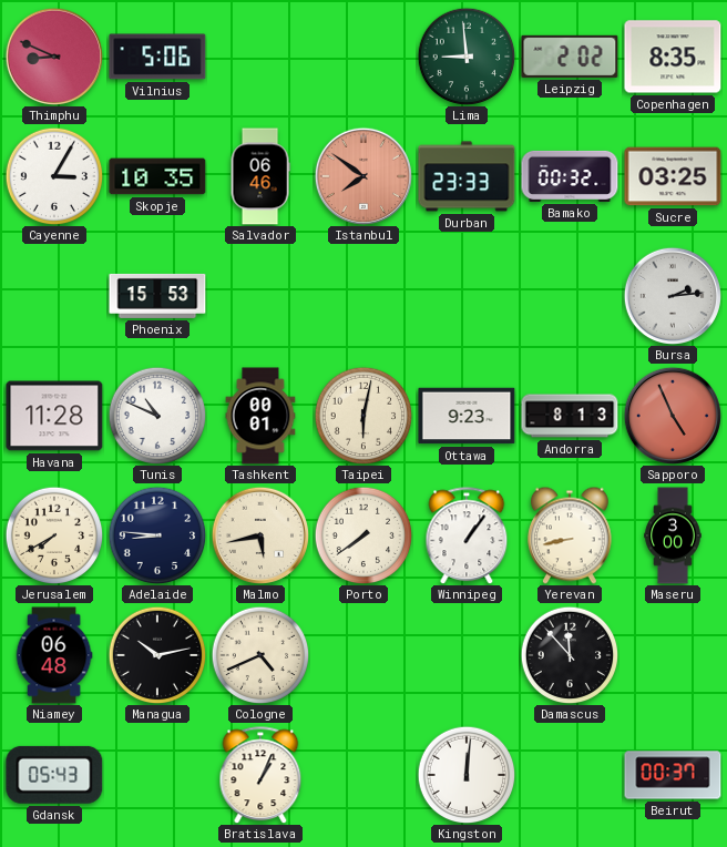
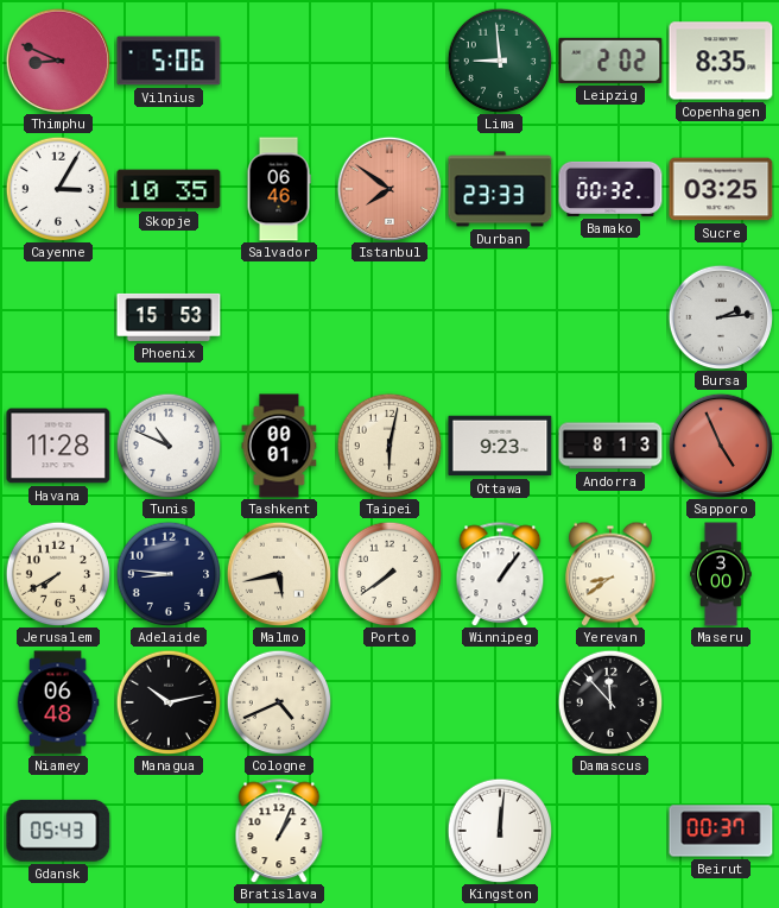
Yerevan: 8:43 -> 8:39
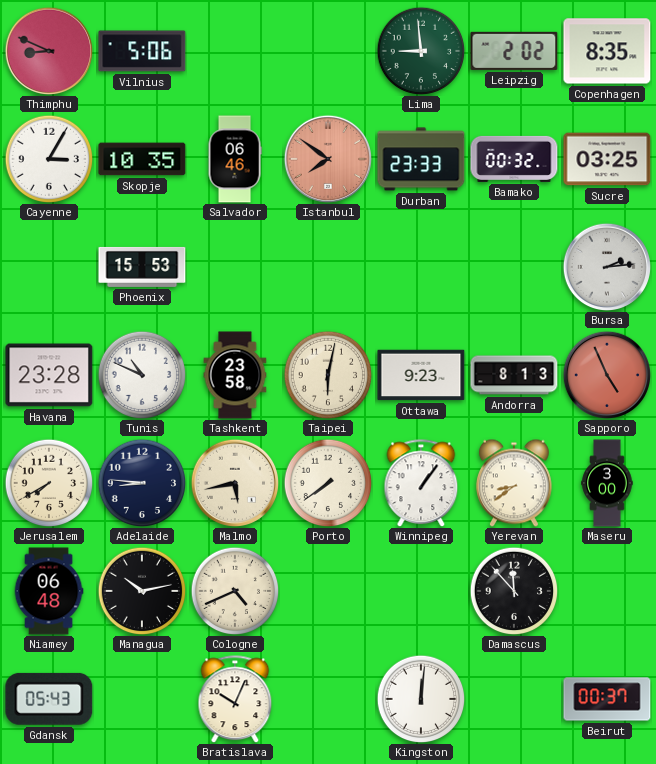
Havana: 11:28 -> 23:28
Tashkent: 00:01 -> 23:58
Bratislava: 1:04 -> 10:04
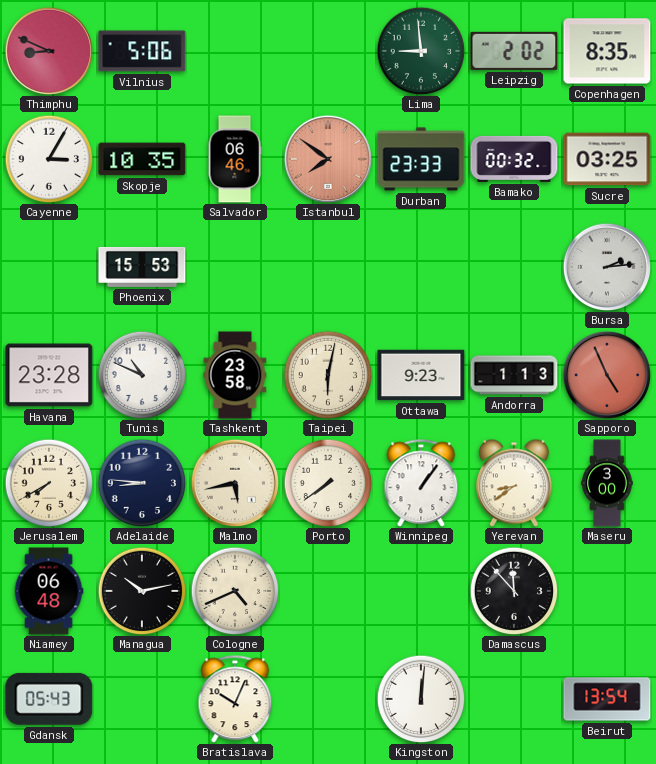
Andorra: 8:13 -> 1:13
Beirut: 00:37 -> 13:54
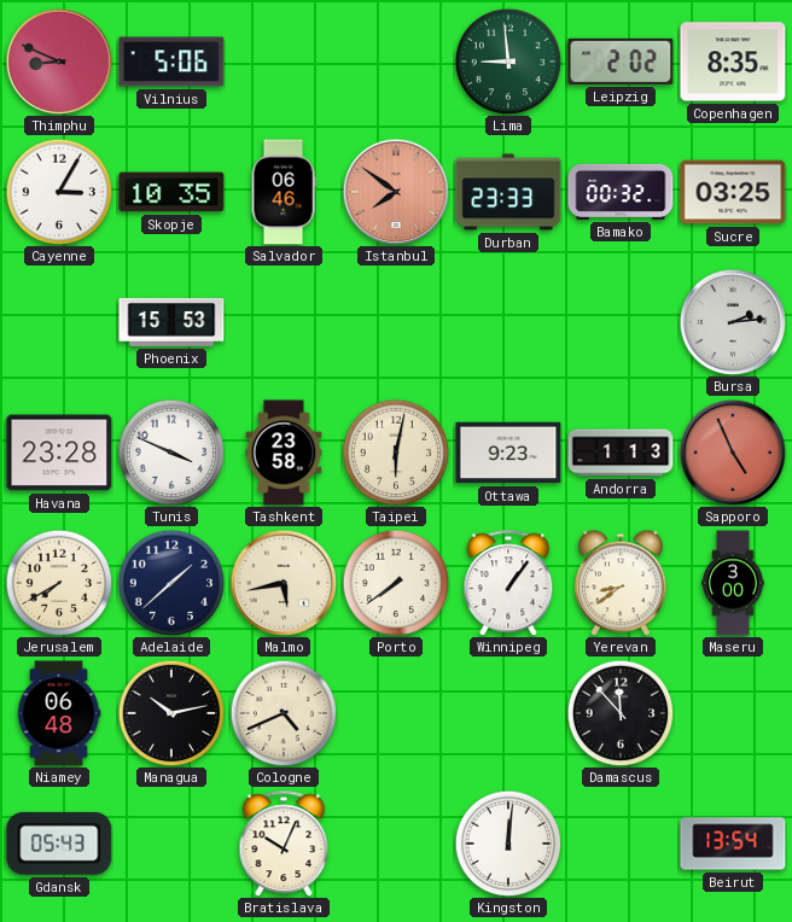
Tunis: 10:49 -> 3:49
Adelaide: 8:46 -> 1:38
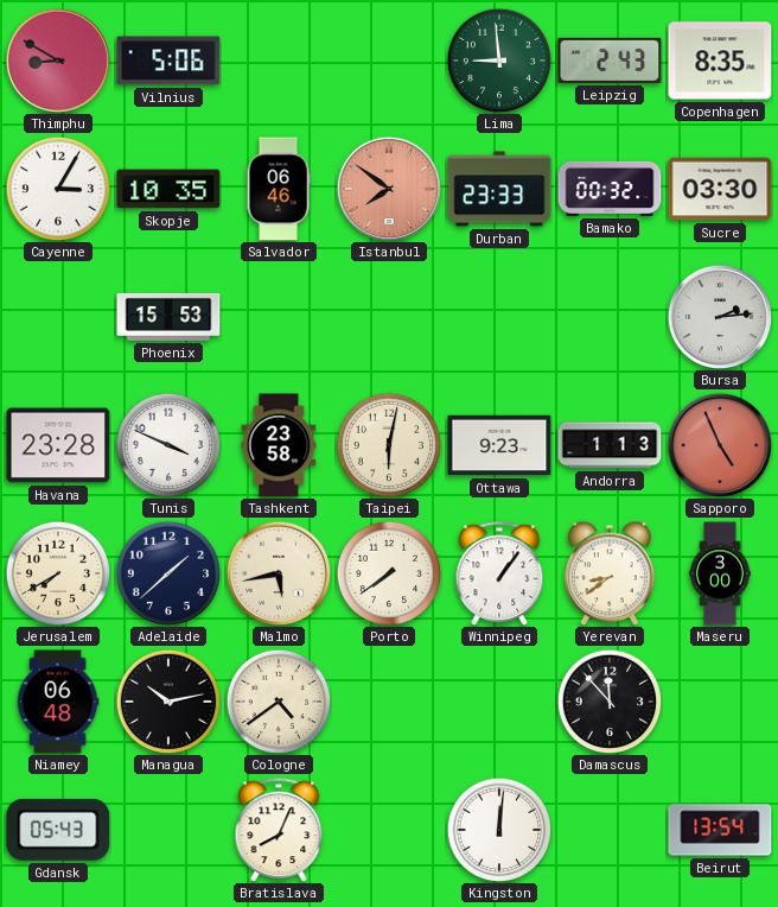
Thimphu: 8:49 -> 8:50
Leipzig: 2:02 -> 2:43
Sucre: 03:25 -> 03:30
Cologne: 4:41 -> 4:39
Bratislava: 10:04 -> 8:04
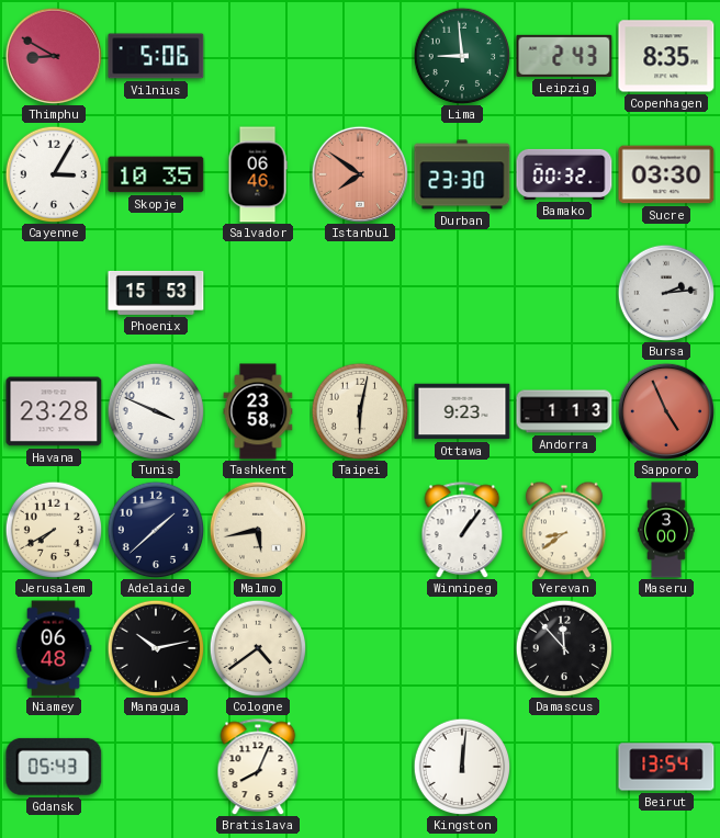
Durban: 23:33 -> 23:30
Porto: 7:39 -> none
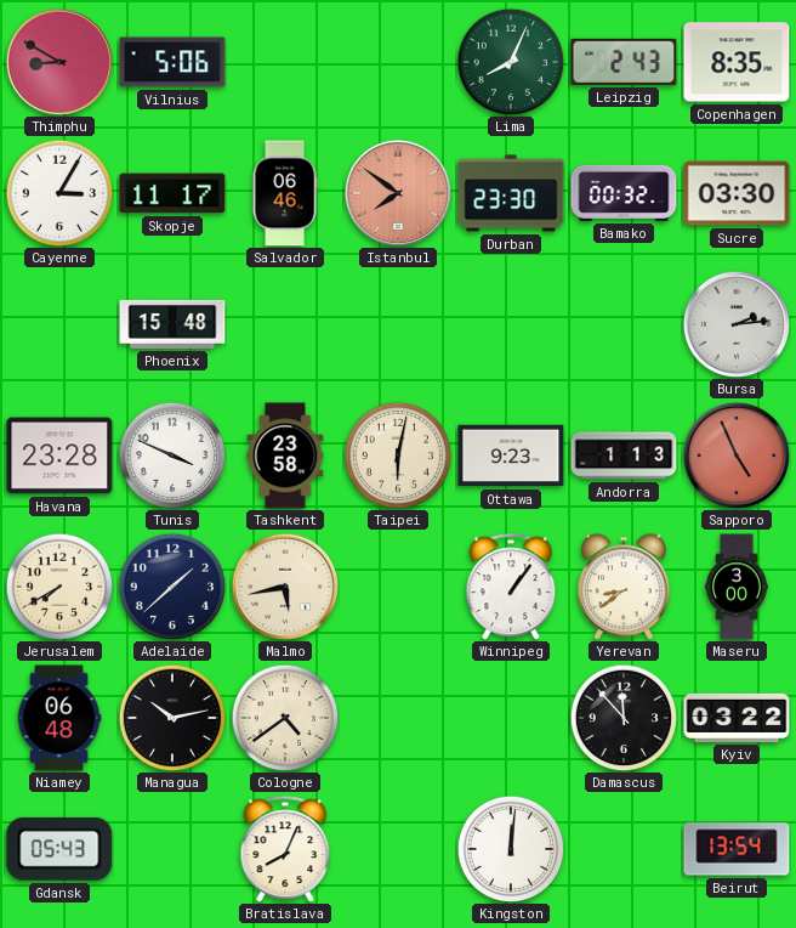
Lima: 8:59 -> 8:04
Skopje: 10:35 -> 11:17
Phoenix: 15:53 -> 15:48
Kyiv: none -> 03:22
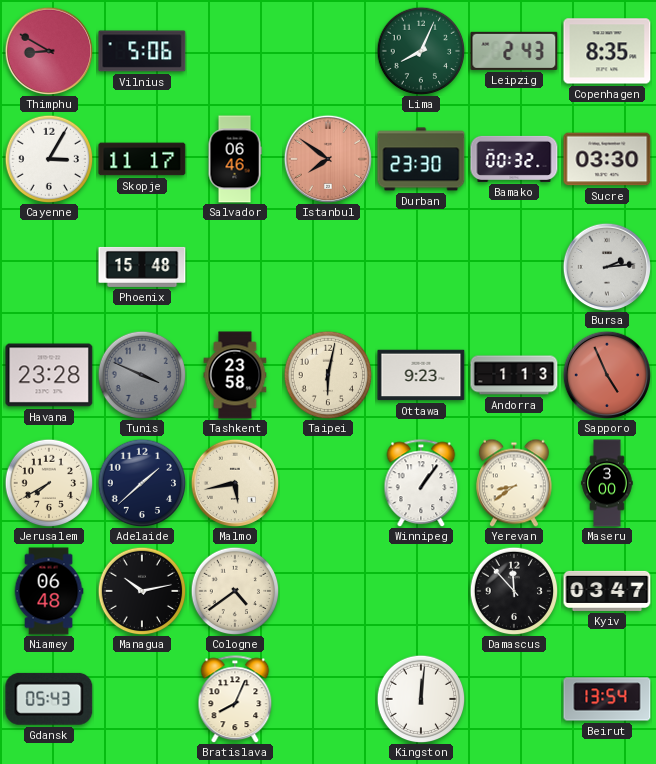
Tunis dial: white -> grey
Kyiv: 03:22 -> 03:47
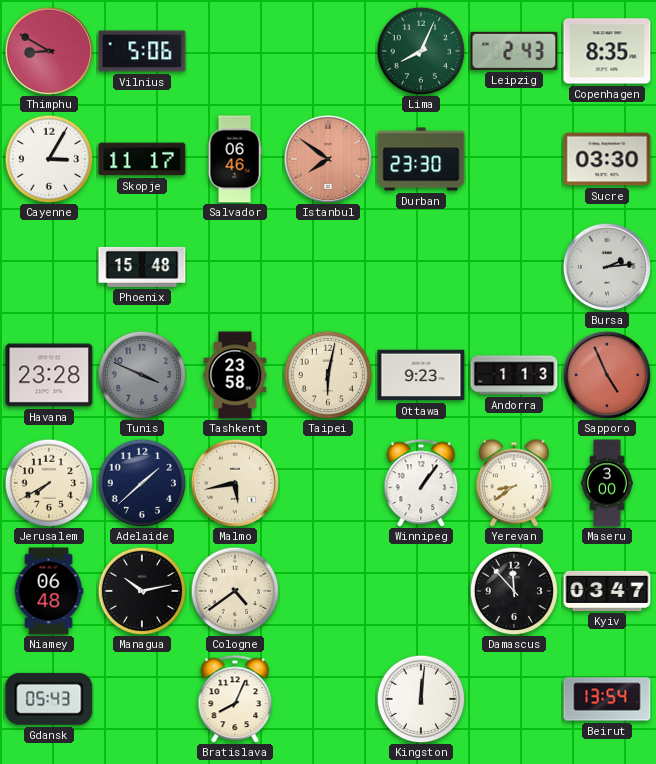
Bamako: 00:32 -> none
